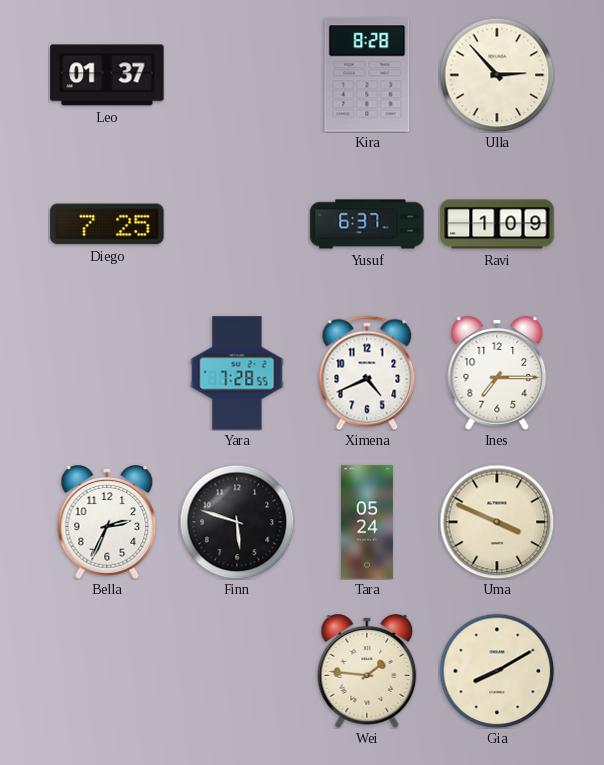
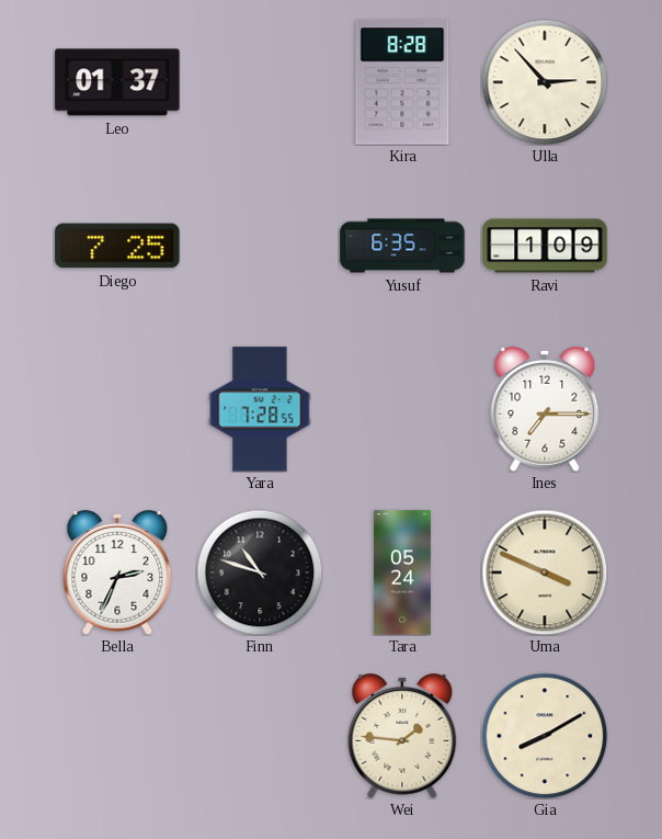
Yusuf: 6:37 -> 6:35
Ximena: 4:41 -> none
Finn: 5:48 -> 10:48
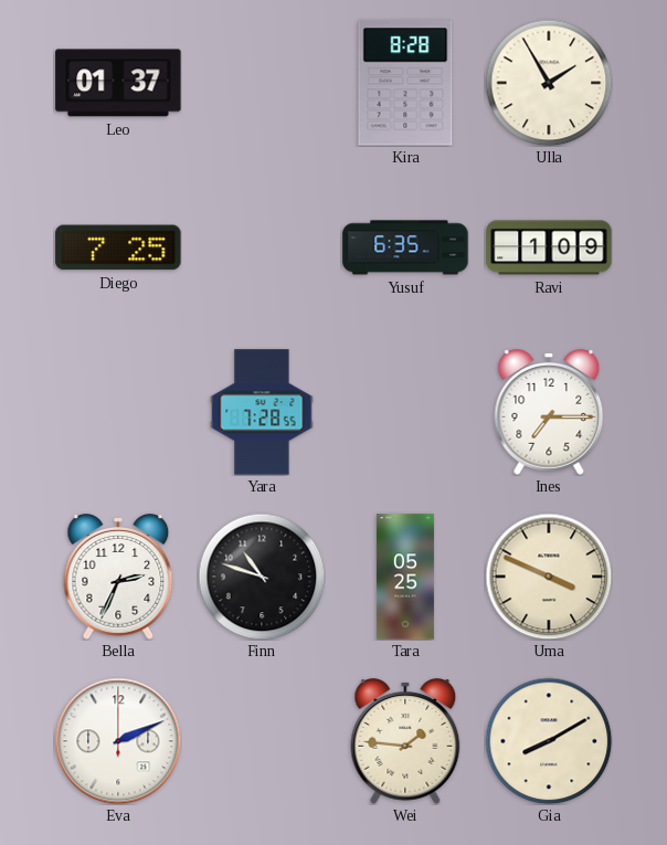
Ulla: 2:53 -> 1:55
Tara: 05:24 -> 05:25
Eva: none -> 2:11
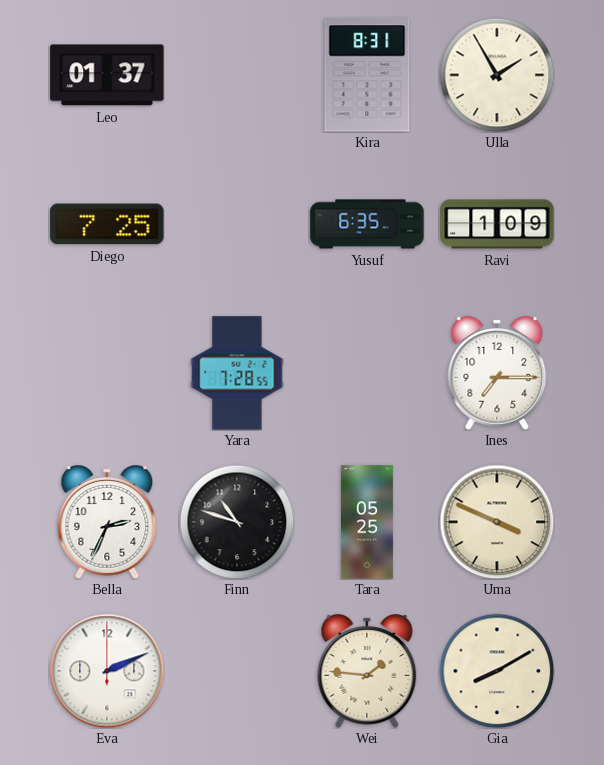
Kira: 8:28 -> 8:31
